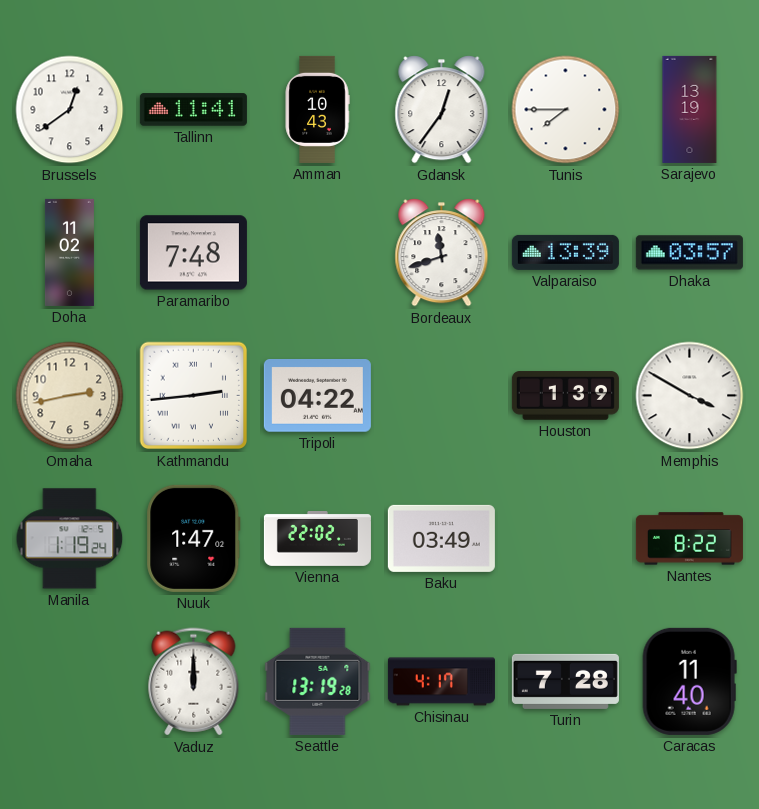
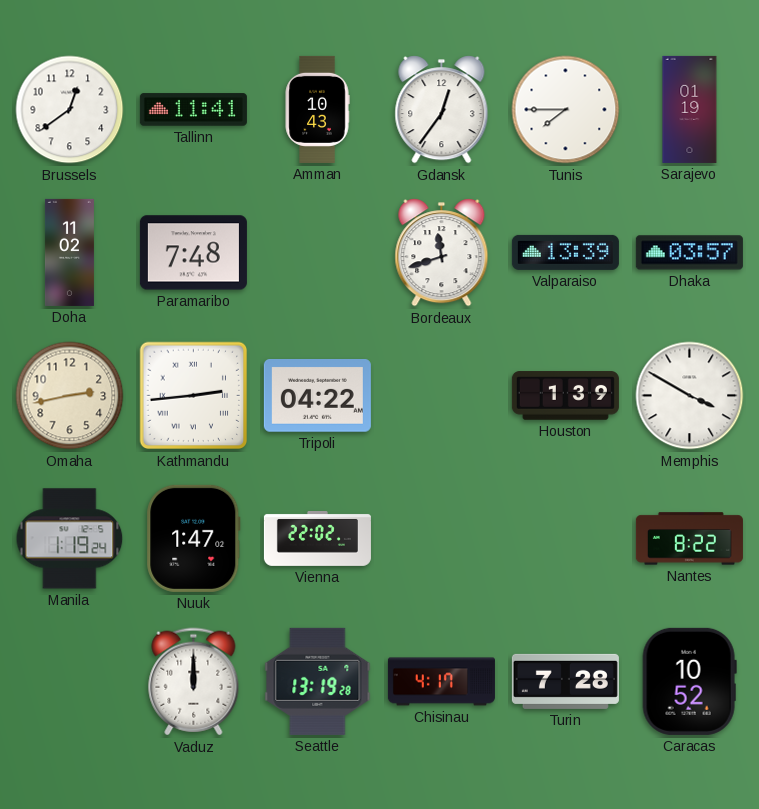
Sarajevo: 13:19 -> 01:19
Baku: 03:49 -> none
Caracas: 11:40 -> 10:52
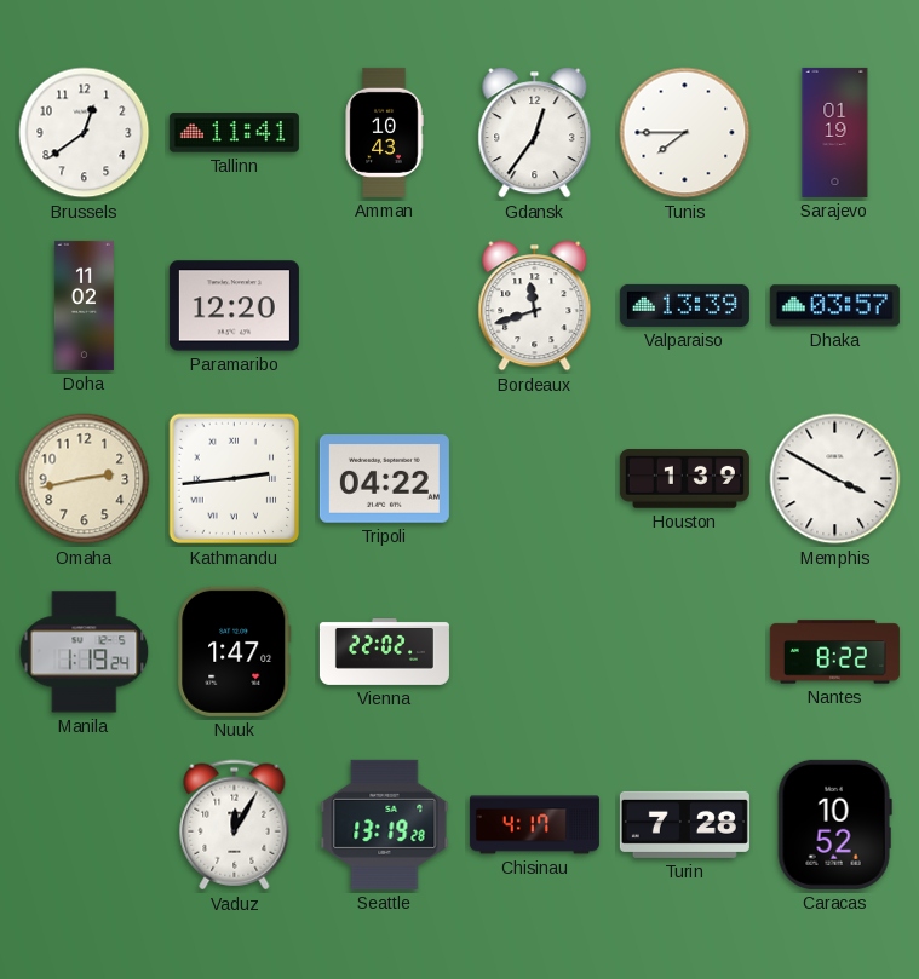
Paramaribo: 7:48 -> 12:20
Vaduz: 12:00 -> 12:05
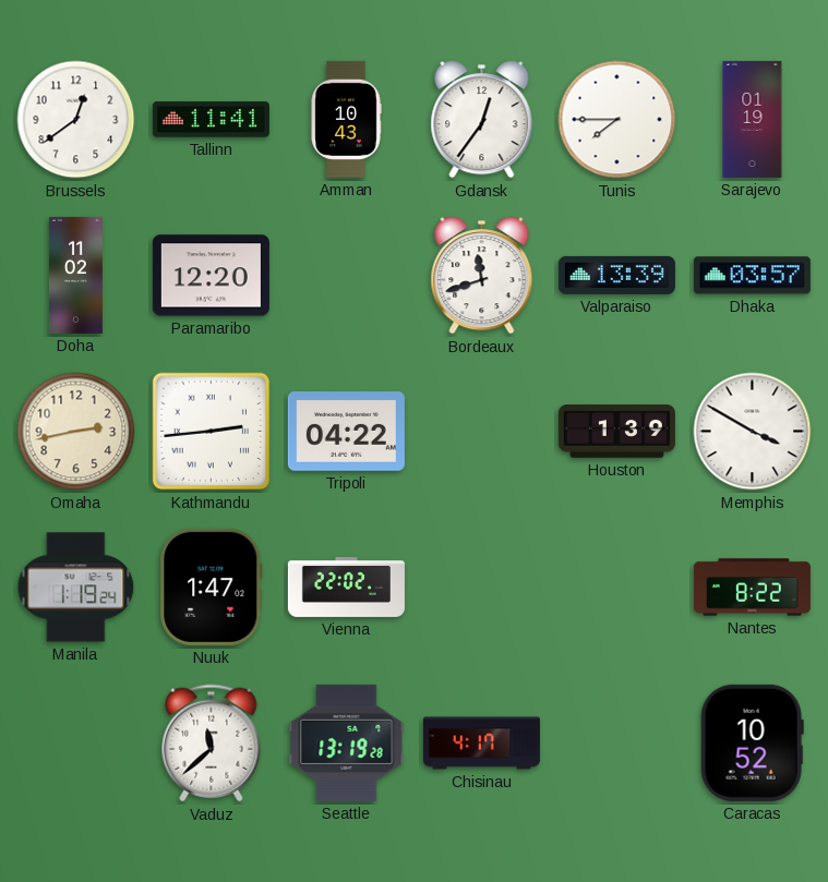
Vaduz: 12:05 -> 11:38
Turin: 7:28 -> none
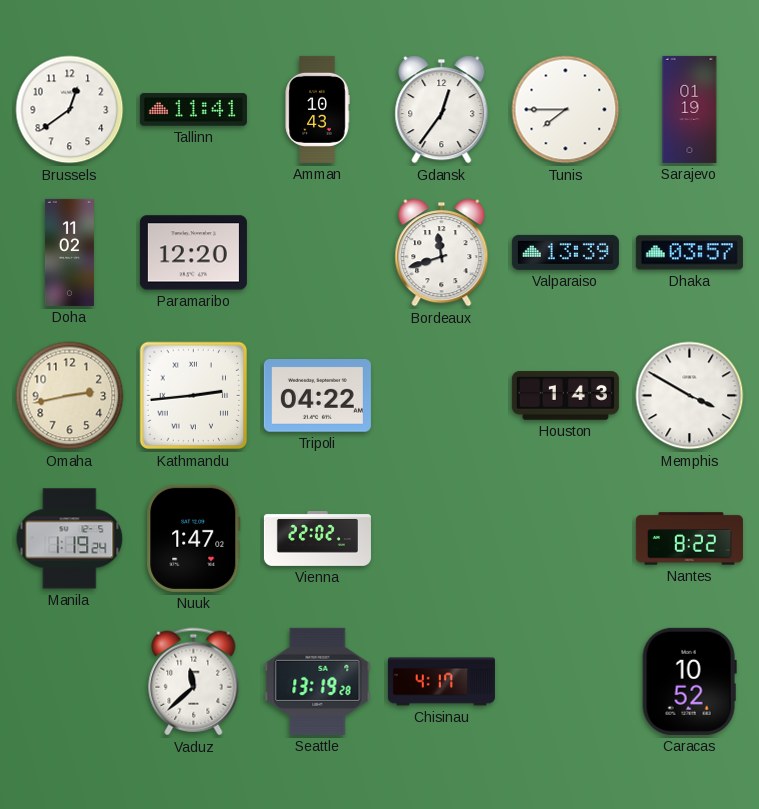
Houston: 1:39 -> 1:43
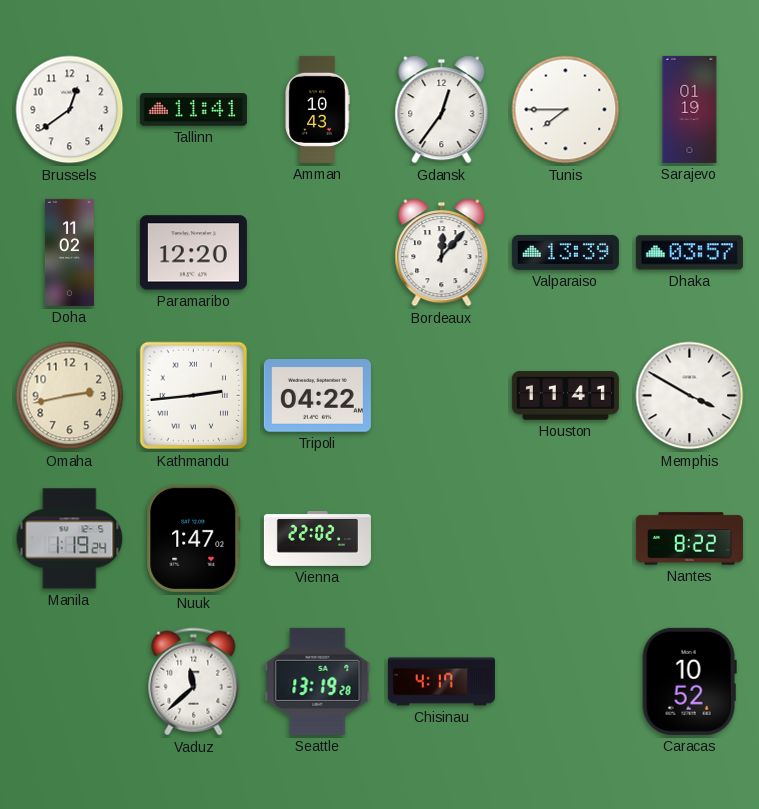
Bordeaux: 11:42 -> 12:07
Houston: 1:43 -> 11:41
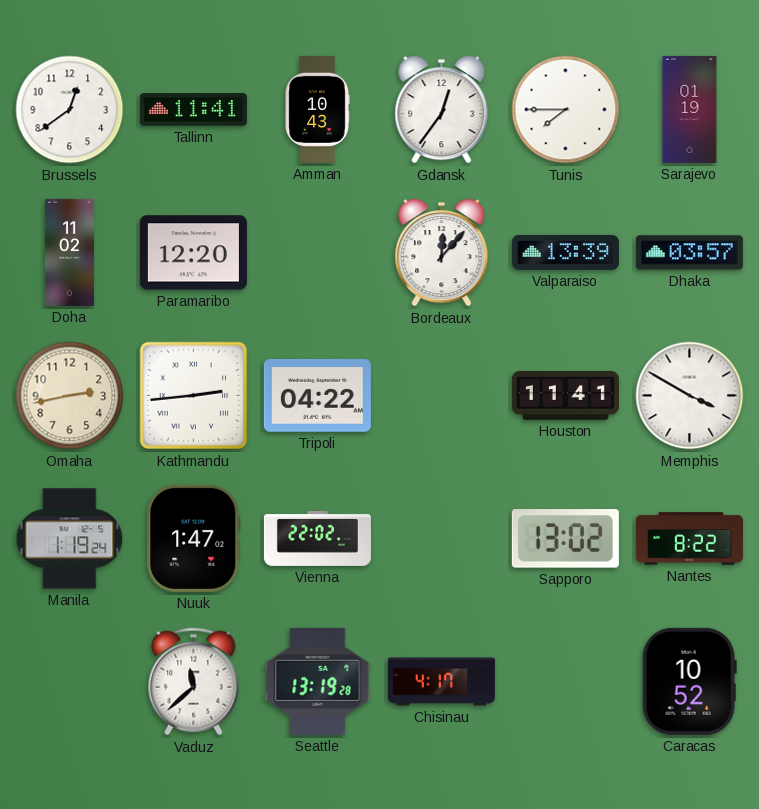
Sapporo: none -> 13:02
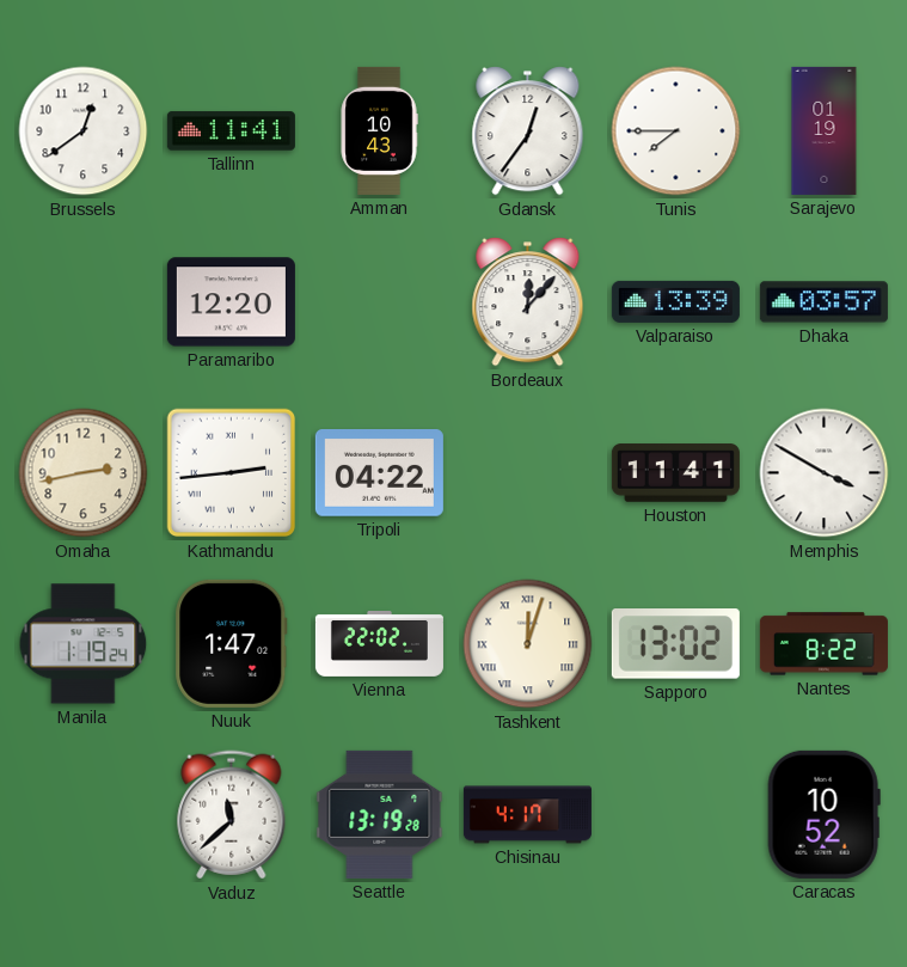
Doha: 11:02 -> none
Tashkent: none -> 12:03
